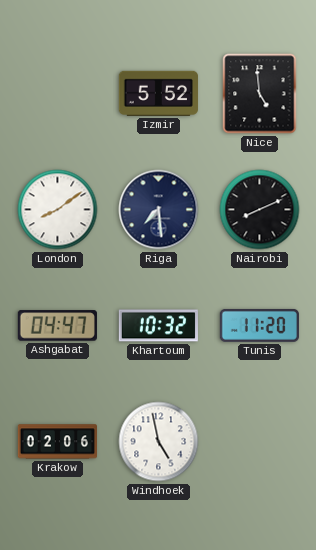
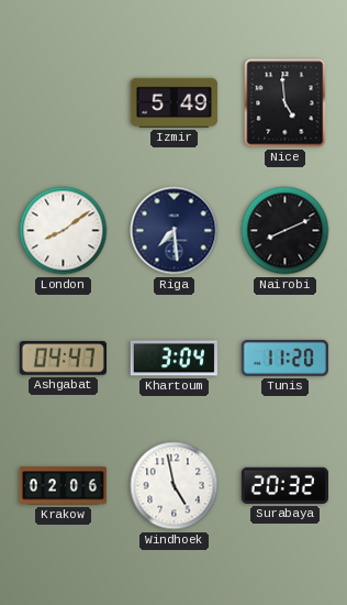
Izmir: 5:52 -> 5:49
Khartoum: 10:32 -> 3:04
Surabaya: none -> 20:32
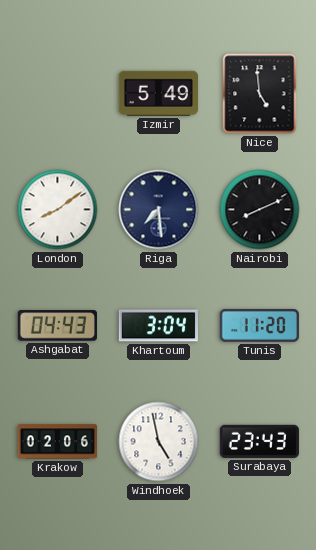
Ashgabat: 04:47 -> 04:43
Surabaya: 20:32 -> 23:43
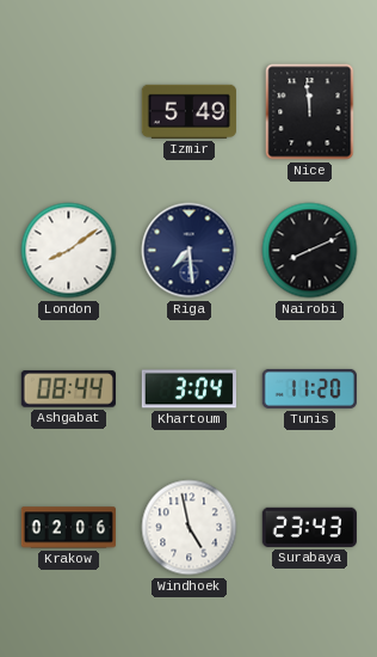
Nice: 4:59 -> 11:59
Ashgabat: 04:43 -> 08:44
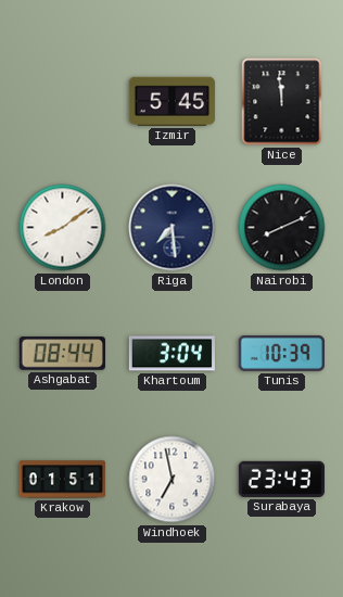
Izmir: 5:49 -> 5:45
Tunis: 11:20 -> 10:39
Krakow: 02:06 -> 01:51
Windhoek: 4:58 -> 6:58
